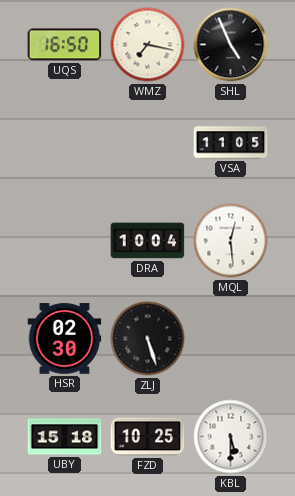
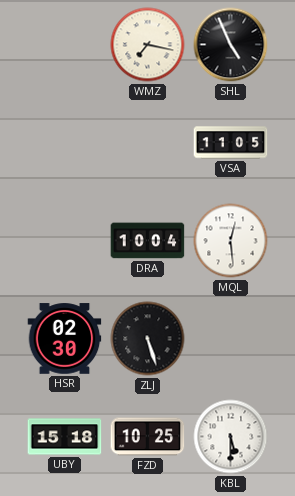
UQS: 16:50 -> none
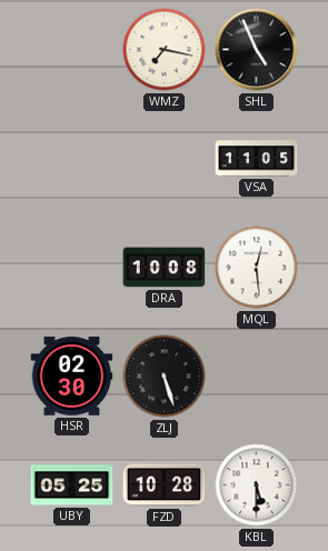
DRA: 10:04 -> 10:08
UBY: 15:18 -> 05:25
FZD: 10:25 -> 10:28
